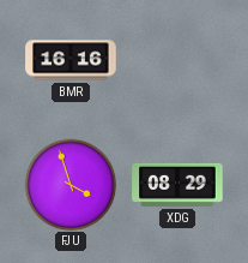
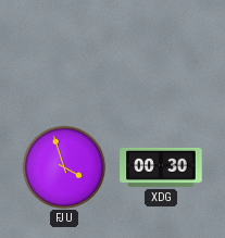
BMR: 16:16 -> none
XDG: 08:29 -> 00:30
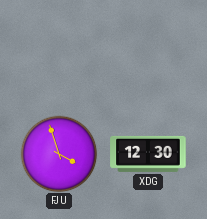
XDG: 00:30 -> 12:30
